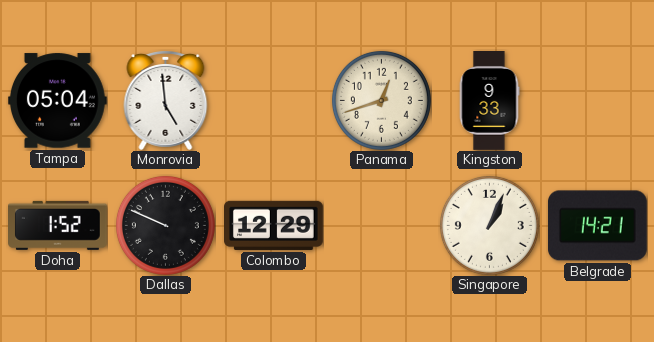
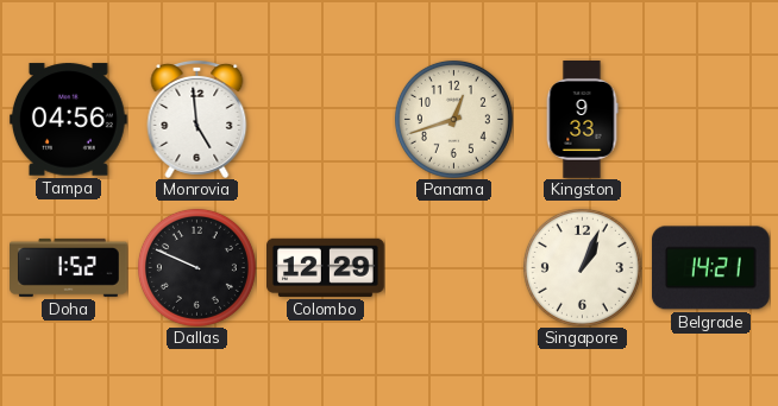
Tampa: 05:04 -> 04:56
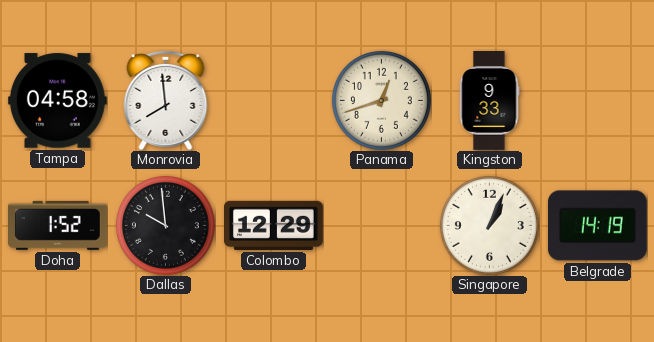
Tampa: 04:56 -> 04:58
Monrovia: 4:59 -> 7:59
Dallas: 9:49 -> 9:59
Belgrade: 14:21 -> 14:19
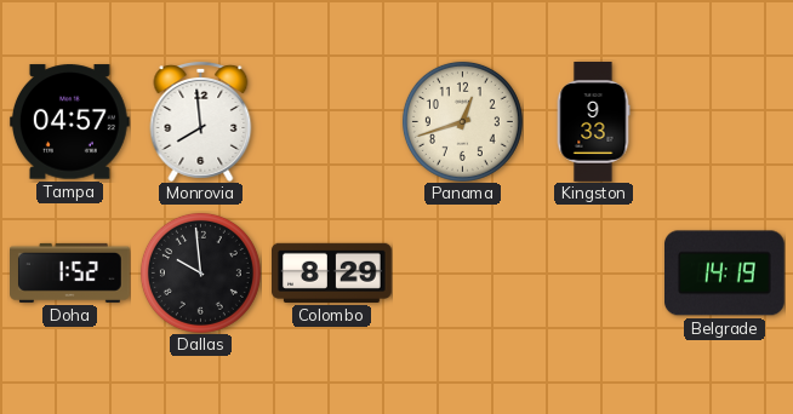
Tampa: 04:58 -> 04:57
Colombo: 12:29 -> 8:29
Singapore: 1:04 -> none
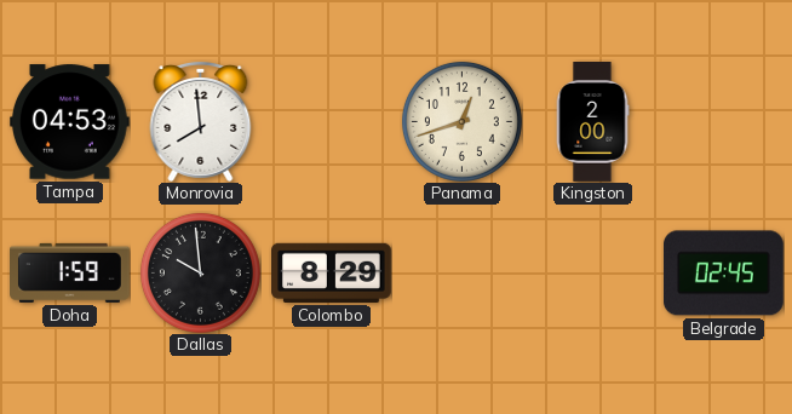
Tampa: 04:57 -> 04:53
Kingston: 9:33 -> 2:00
Doha: 1:52 -> 1:59
Belgrade: 14:19 -> 02:45
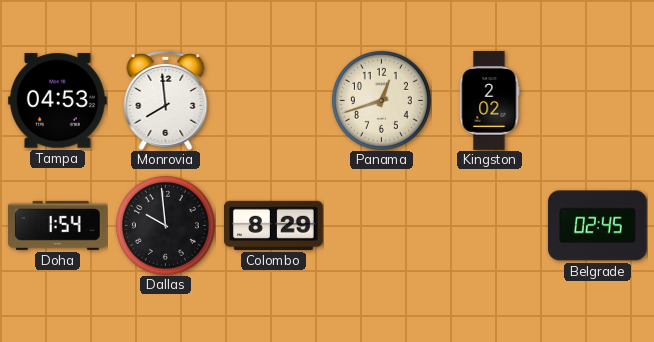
Kingston: 2:00 -> 2:02
Doha: 1:59 -> 1:54
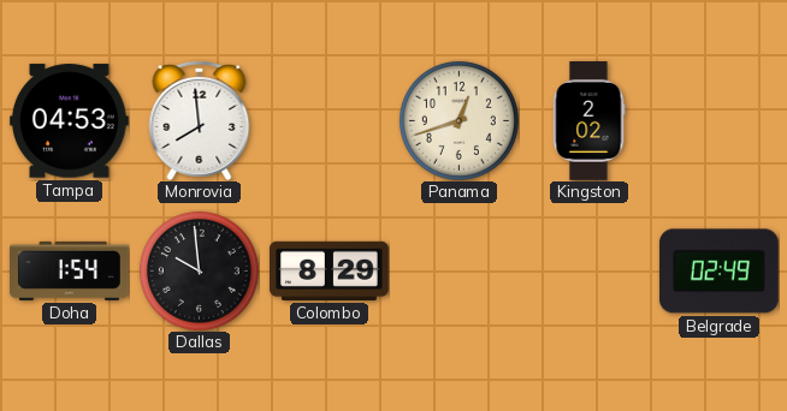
Belgrade: 02:45 -> 02:49
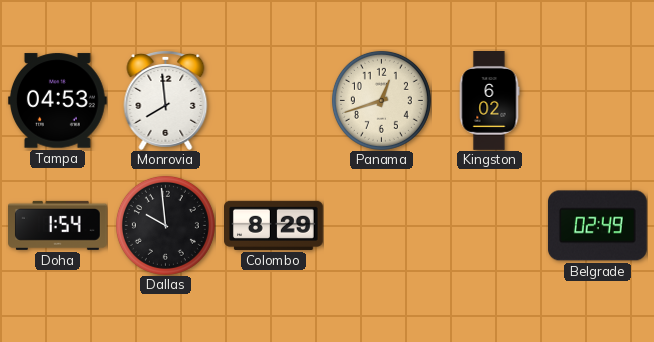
Kingston: 2:02 -> 6:02
